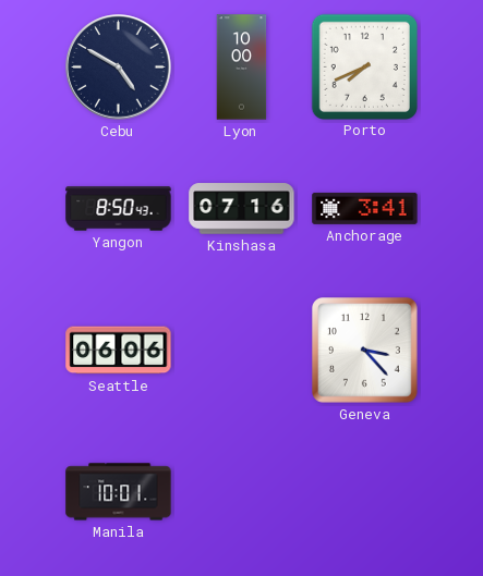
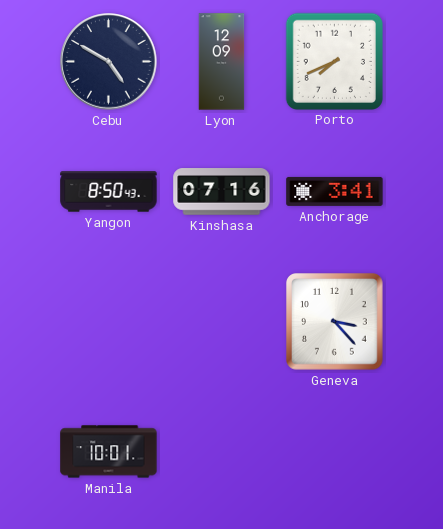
Lyon: 10:00 -> 12:09
Seattle: 06:06 -> none
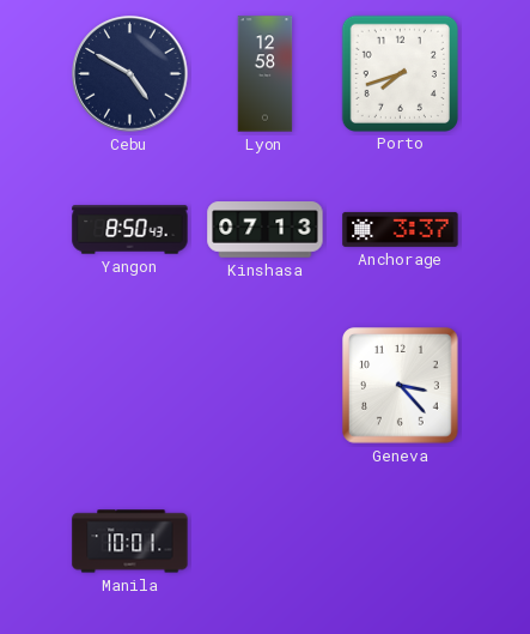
Lyon: 12:09 -> 12:58
Porto: 7:41 -> 7:42
Kinshasa: 07:16 -> 07:13
Anchorage: 3:41 -> 3:37
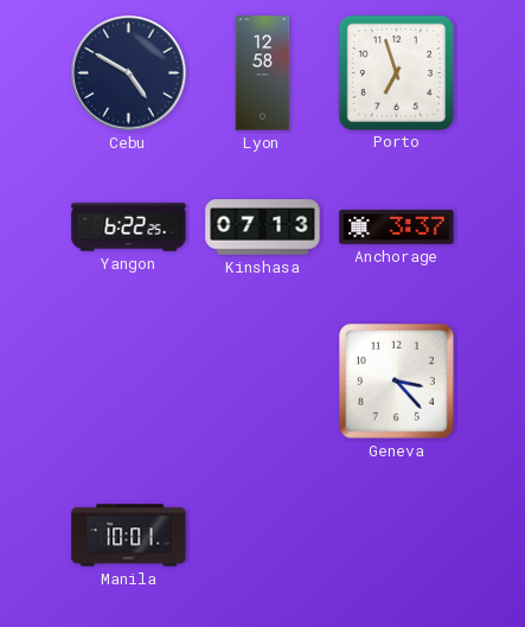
Porto: 7:42 -> 6:57
Yangon: 8:50 -> 6:22
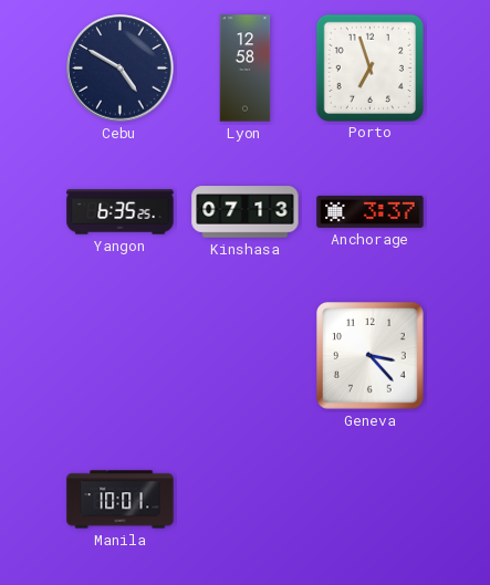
Yangon: 6:22 -> 6:35
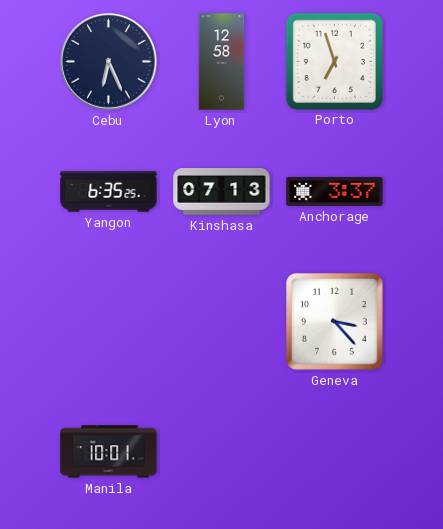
Cebu: 4:50 -> 6:26
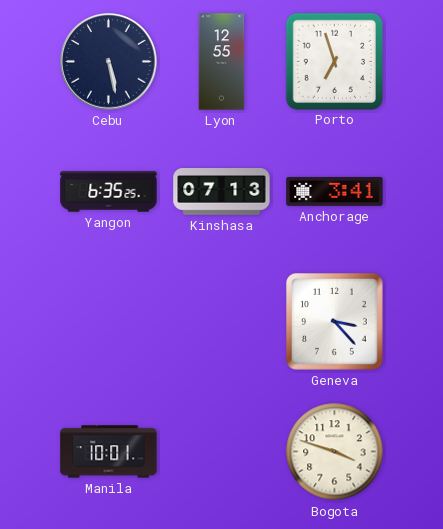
Cebu: 6:26 -> 5:28
Lyon: 12:58 -> 12:55
Anchorage: 3:37 -> 3:41
Bogota: none -> 3:48
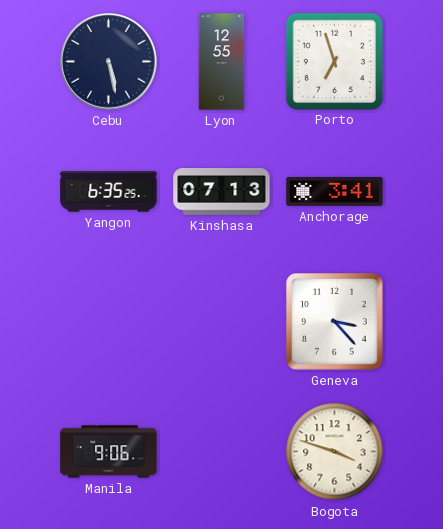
Manila: 10:01 -> 9:06
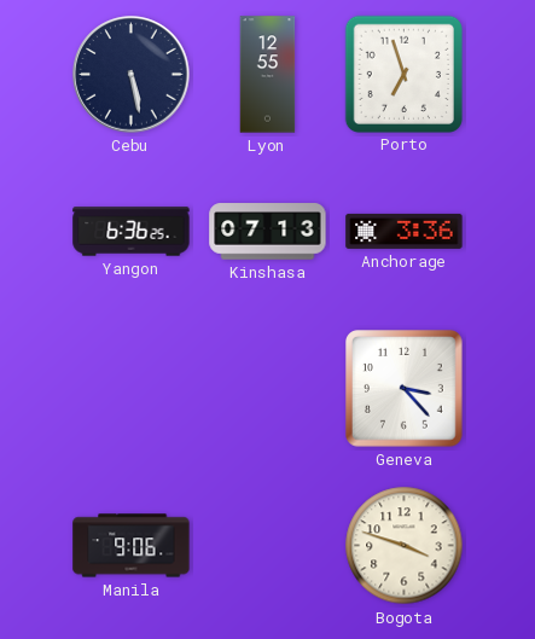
Yangon: 6:35 -> 6:36
Anchorage: 3:41 -> 3:36
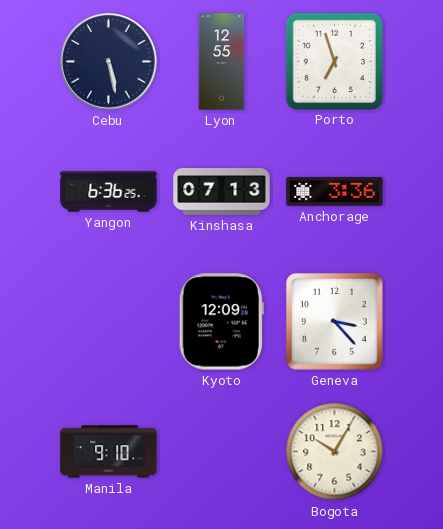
Kyoto: none -> 12:09
Manila: 9:06 -> 9:10
Bogota: 3:48 -> 10:05
